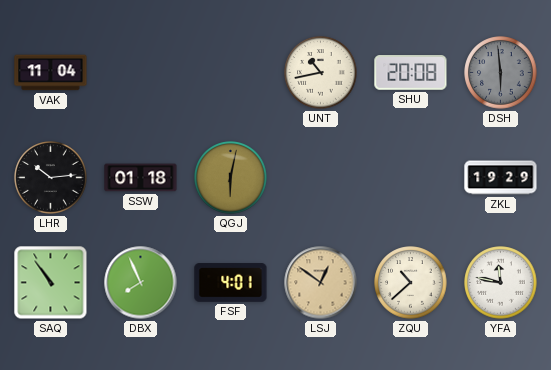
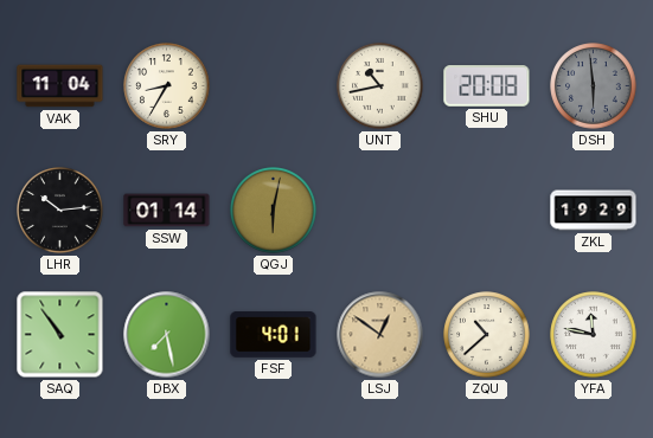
SRY: none -> 8:35
SSW: 01:18 -> 01:14
DBX: 7:56 -> 7:28
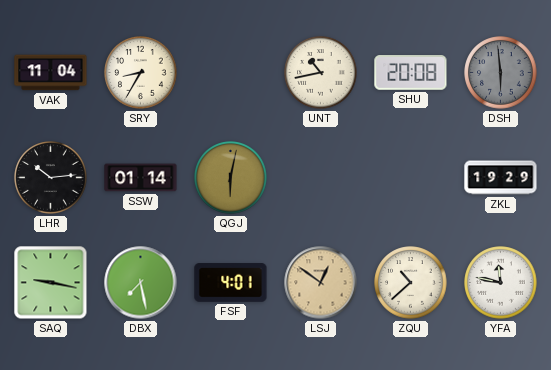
SAQ: 10:54 -> 9:17
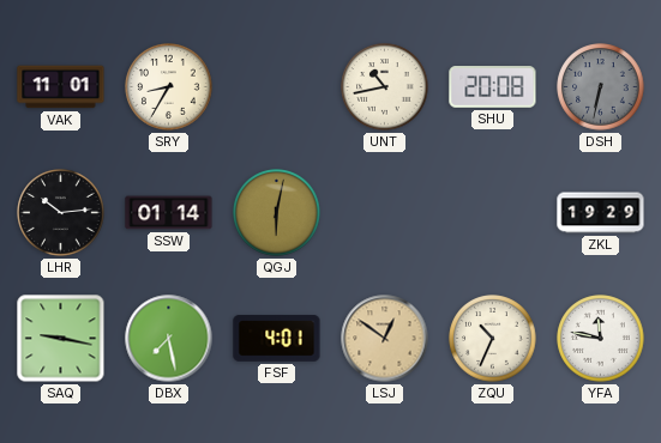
VAK: 11:04 -> 11:01
DSH: 5:59 -> 6:32
ZQU: 10:38 -> 10:34
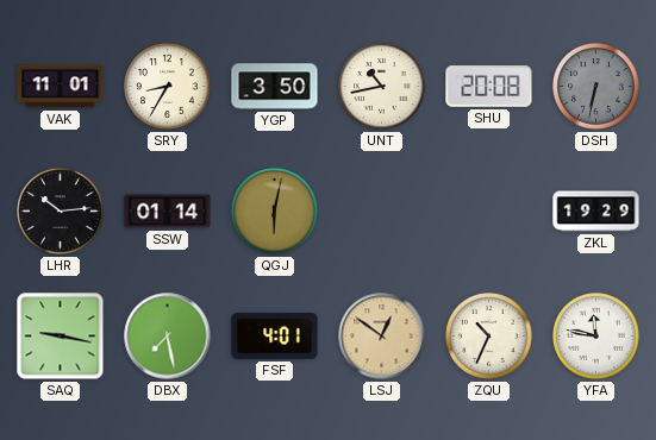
YGP: none -> 3:50
